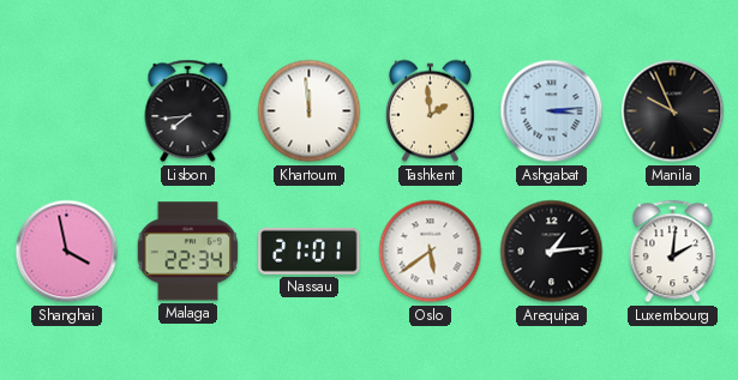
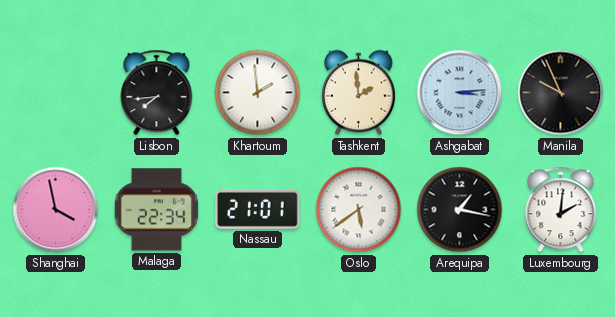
Khartoum: 11:59 -> 1:59
Arequipa: 1:14 -> 1:17
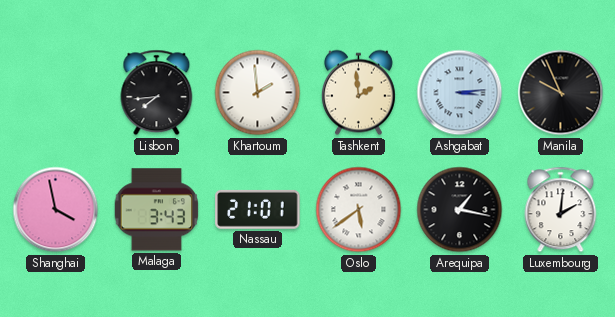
Malaga: 22:34 -> 3:43
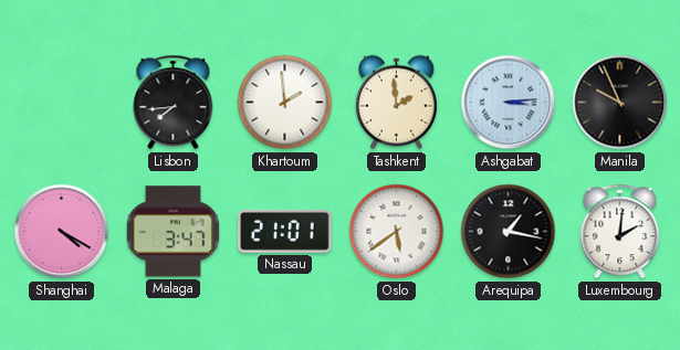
Shanghai: 3:58 -> 4:20
Malaga: 3:43 -> 3:47
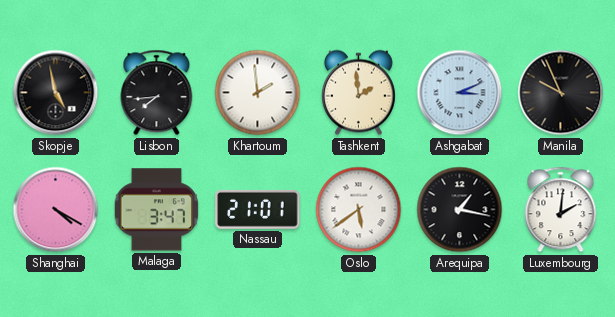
Skopje: none -> 4:58
Ashgabat: 3:14 -> 3:11
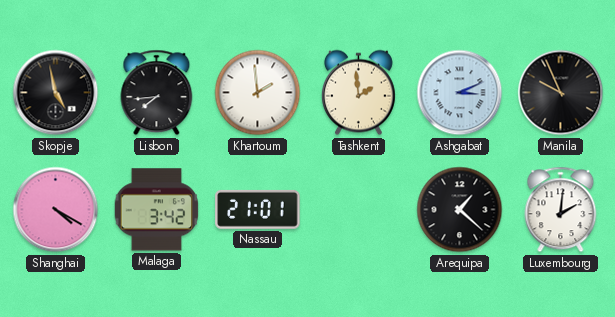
Malaga: 3:47 -> 3:42
Oslo: 5:39 -> none
Arequipa: 1:17 -> 1:22
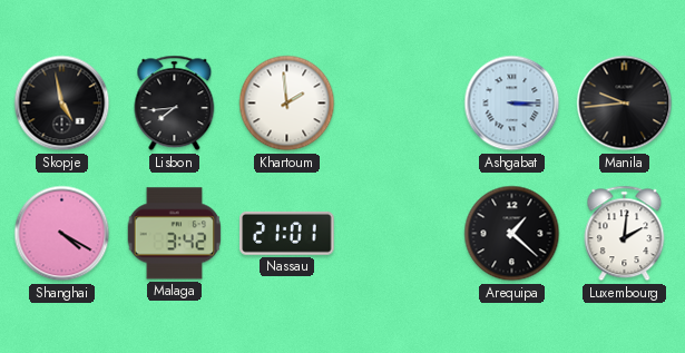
Tashkent: 1:59 -> none
Ashgabat: 3:11 -> 3:15
Manila: 9:56 -> 9:44
